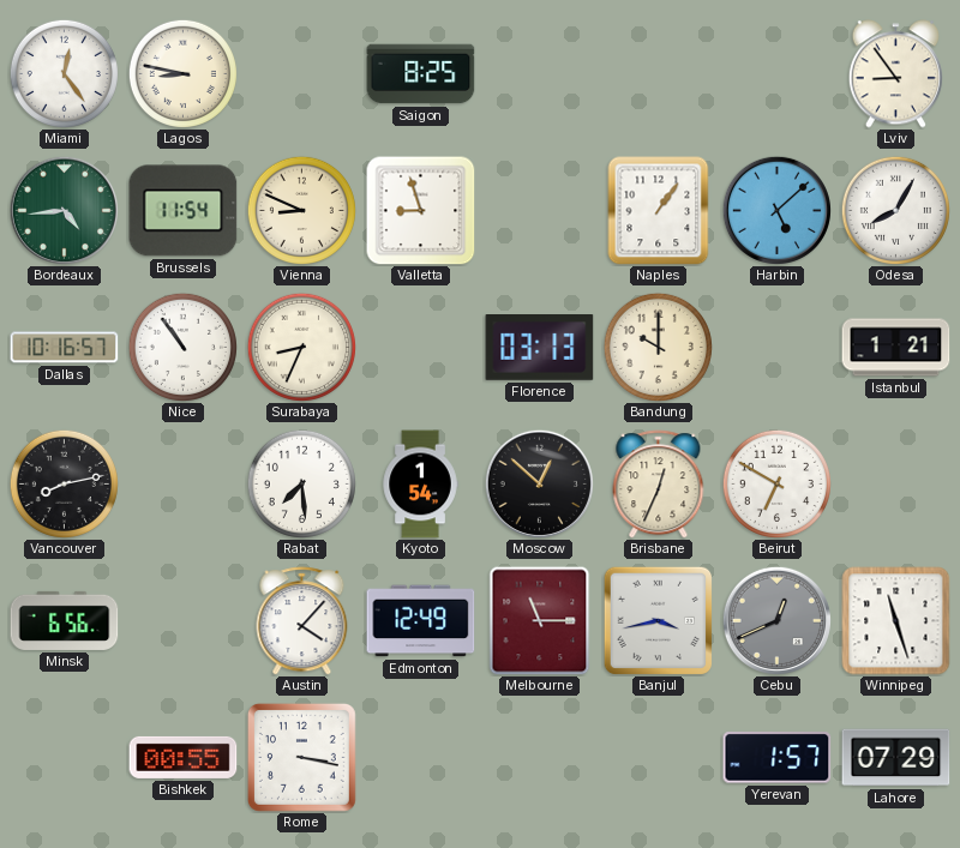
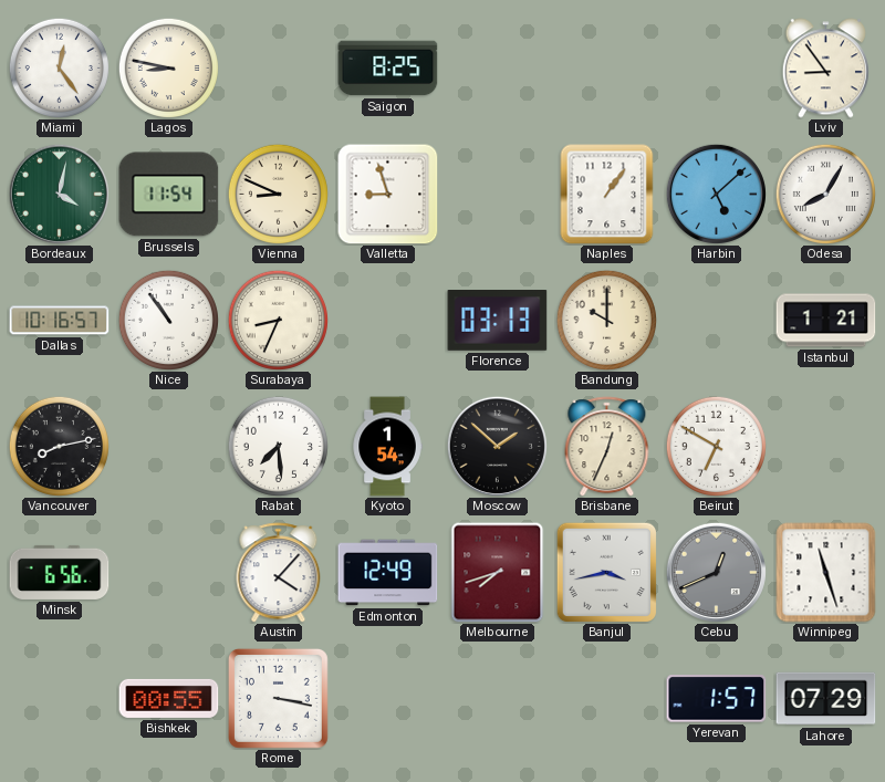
Bordeaux: 4:44 -> 4:02
Moscow: 12:52 -> 1:52
Melbourne: 11:15 -> 7:42
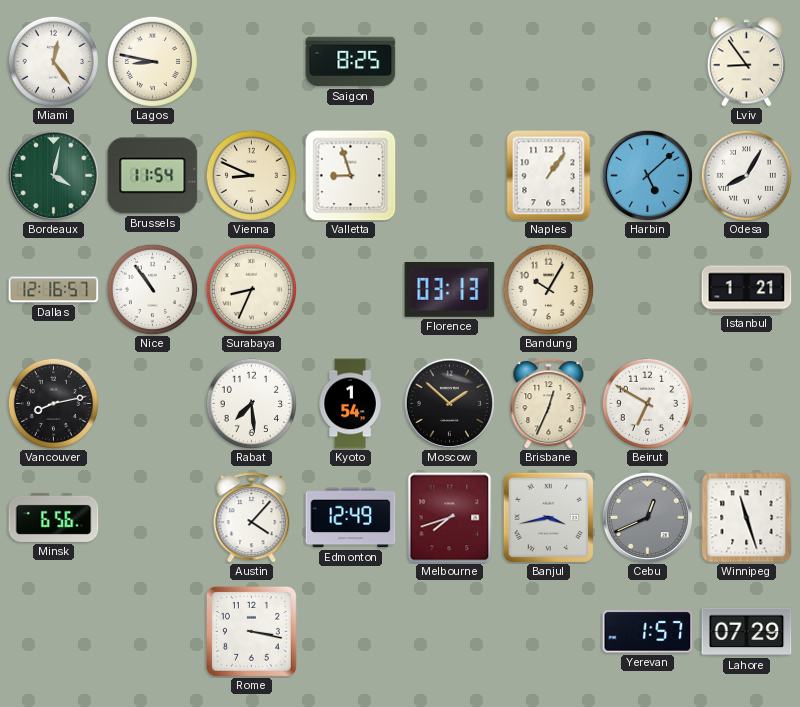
Dallas: 10:16 -> 12:16
Bandung: 10:00 -> 10:05
Bishkek: 00:55 -> none
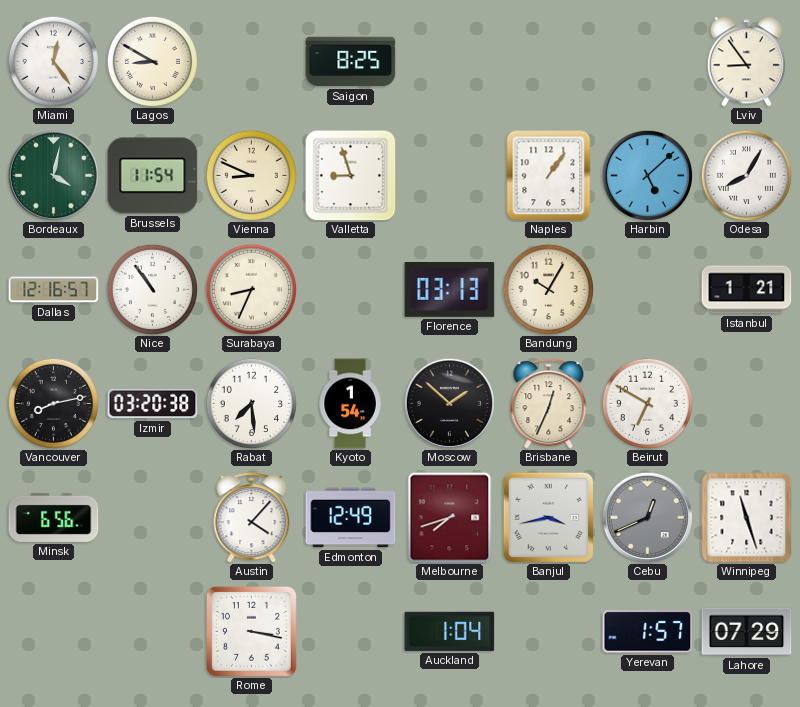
Lagos: 8:47 -> 8:50
Izmir: none -> 03:20
Auckland: none -> 1:04
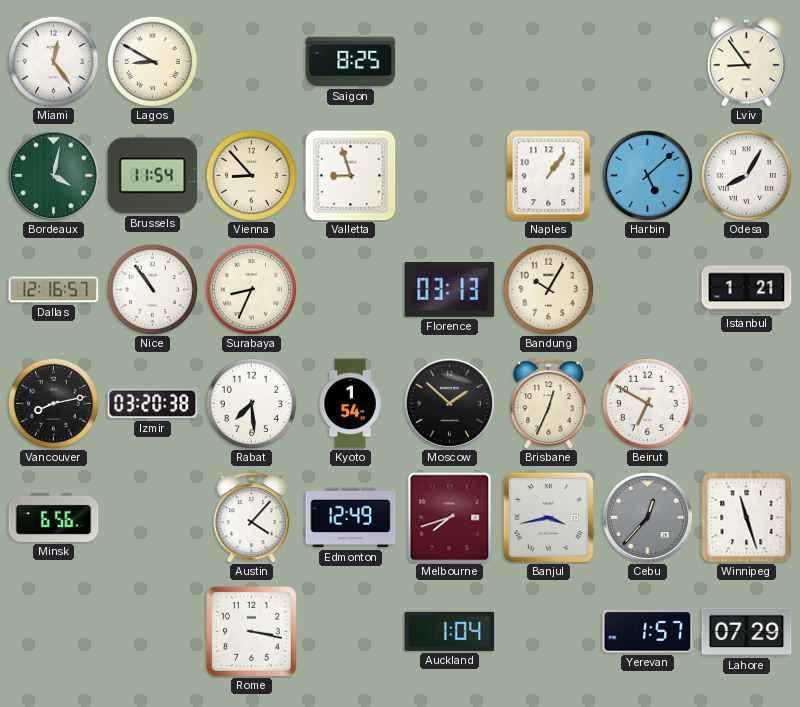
Vienna: 8:49 -> 8:53
Cebu: 12:41 -> 12:37
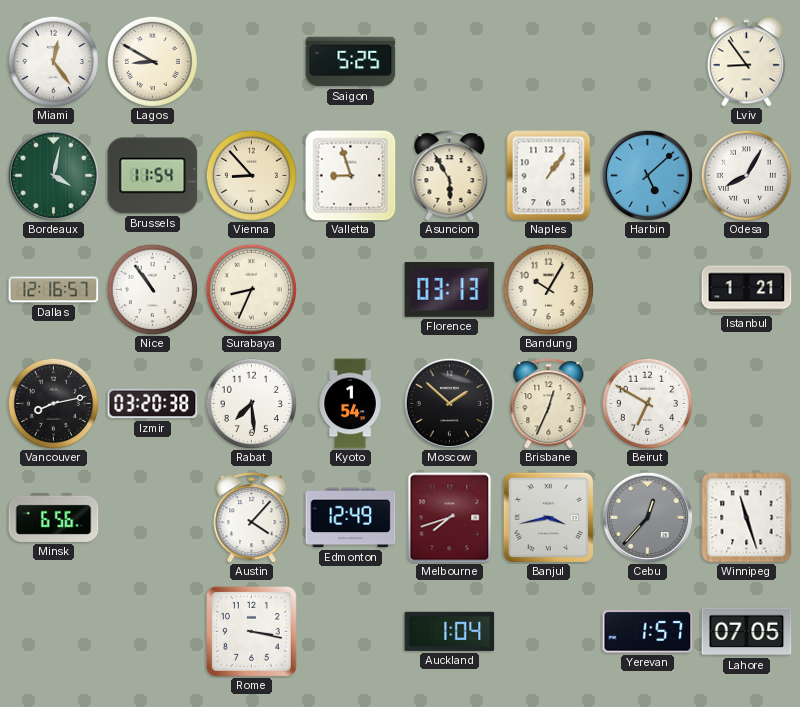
Saigon: 8:25 -> 5:25
Asuncion: none -> 5:55
Lahore: 07:29 -> 07:05
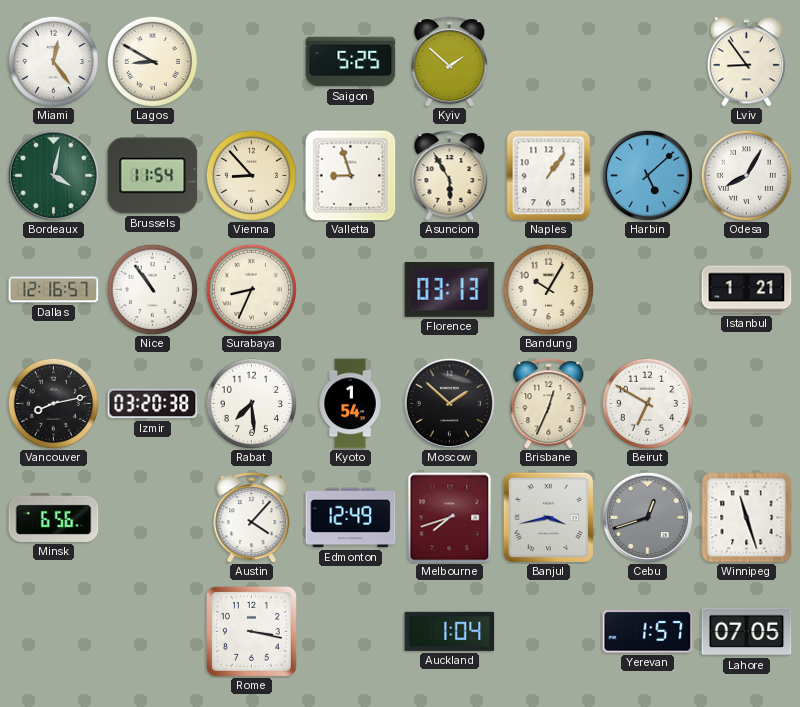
Kyiv: none -> 1:52
Cebu: 12:37 -> 12:42
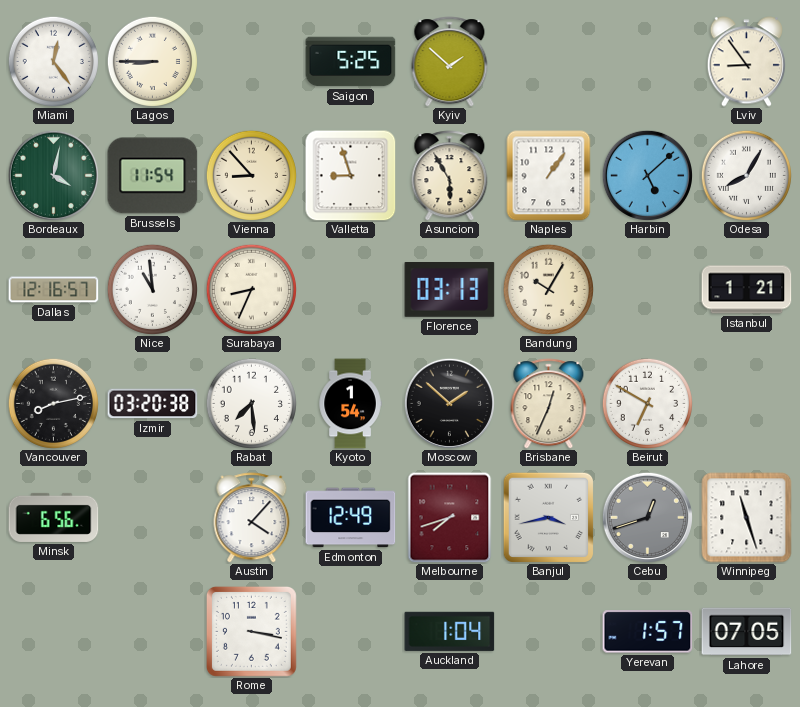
Lagos: 8:50 -> 8:45
Nice: 10:54 -> 10:59
